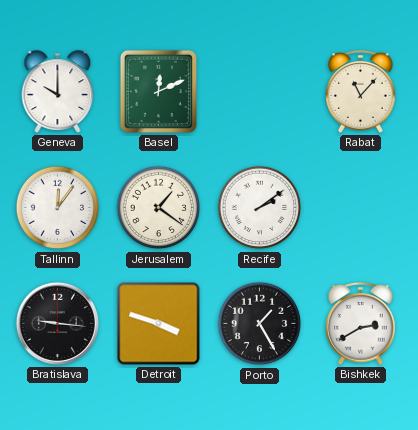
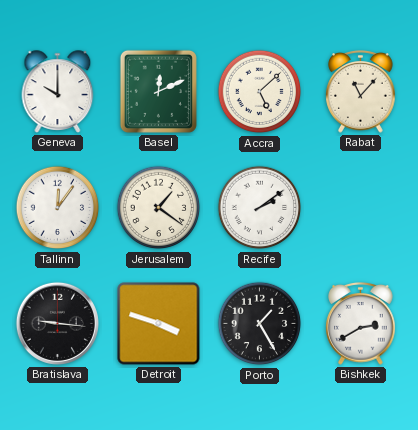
Accra: none -> 5:08
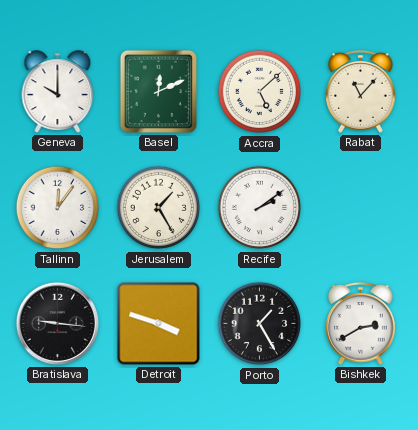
Jerusalem: 1:21 -> 1:25
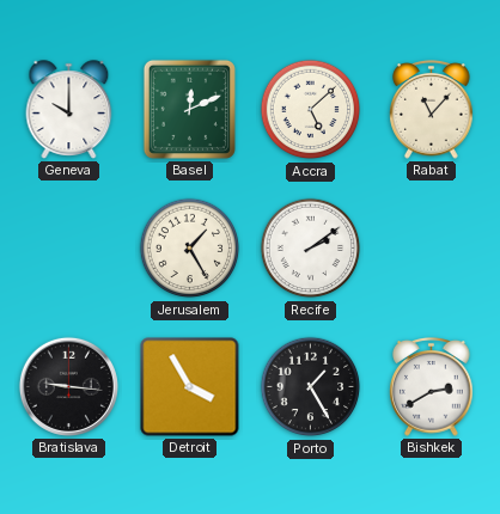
Tallinn: 12:06 -> none
Detroit: 3:48 -> 3:55
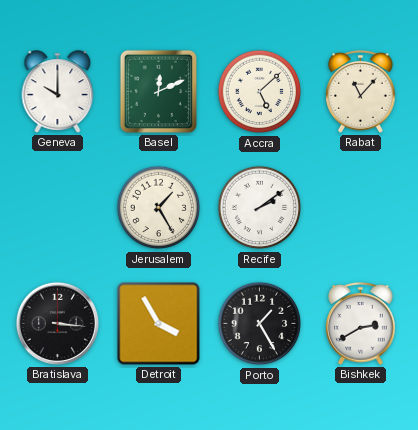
Bratislava: 9:16 -> 3:16
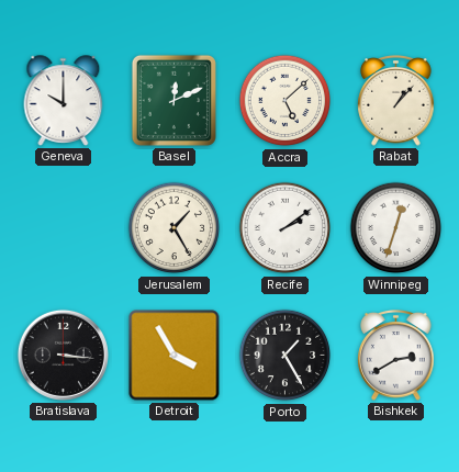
Rabat: 11:07 -> 1:07
Winnipeg: none -> 12:33
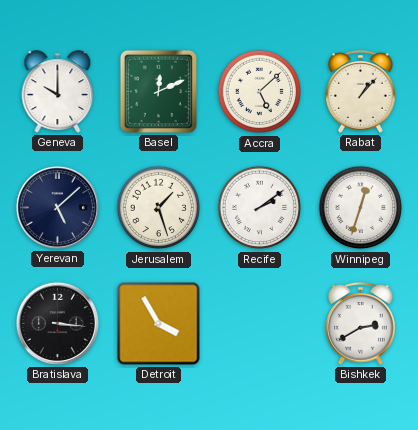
Yerevan: none -> 5:08
Jerusalem: 1:25 -> 1:27
Porto: 1:25 -> none
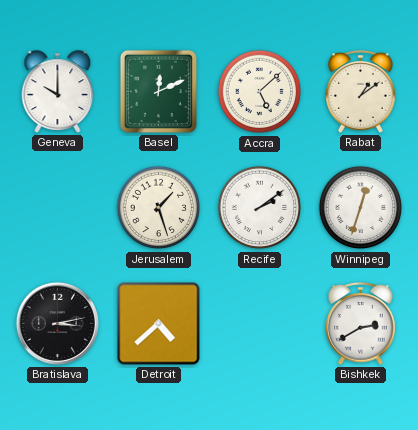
Rabat: 1:07 -> 1:09
Yerevan: 5:08 -> none
Bratislava: 3:16 -> 3:13
Detroit: 3:55 -> 4:38
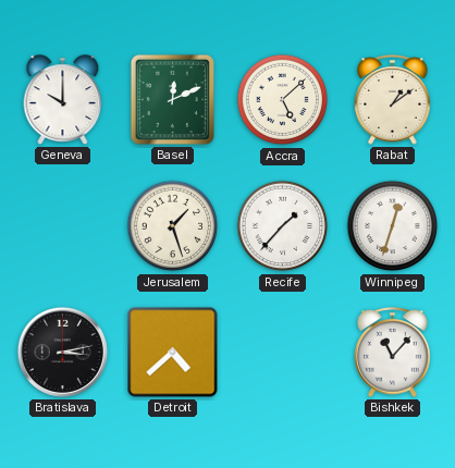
Recife: 2:09 -> 1:37
Bishkek: 2:40 -> 11:07
